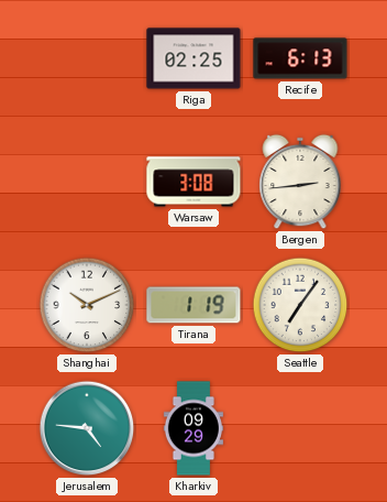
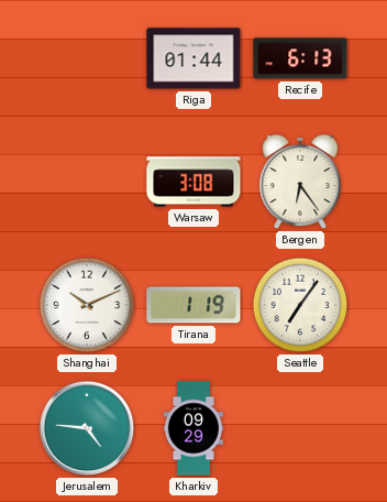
Riga: 02:25 -> 01:44
Bergen: 2:44 -> 6:24
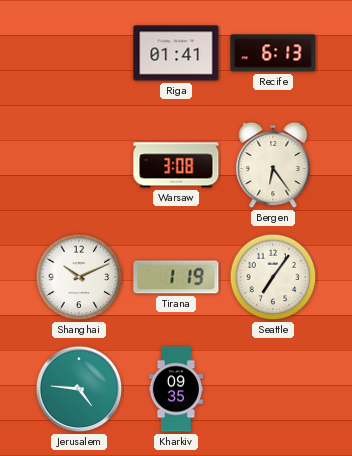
Riga: 01:44 -> 01:41
Kharkiv: 09:29 -> 09:35
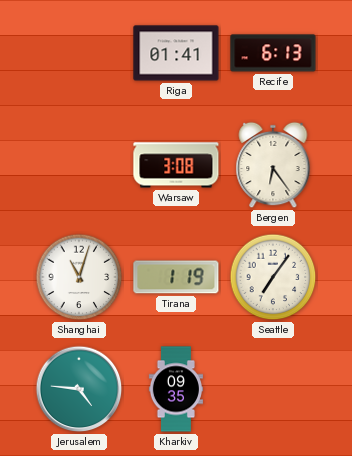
Shanghai: 10:11 -> 11:03
